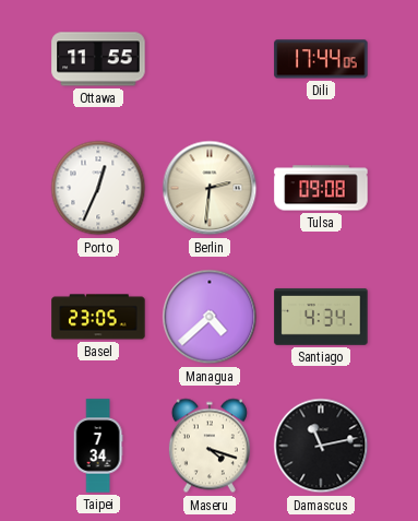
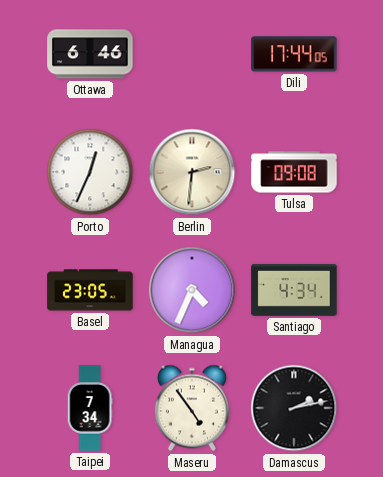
Ottawa: 11:55 -> 6:46
Managua: 4:38 -> 4:34
Maseru: 4:18 -> 4:54
Damascus: 11:13 -> 2:13
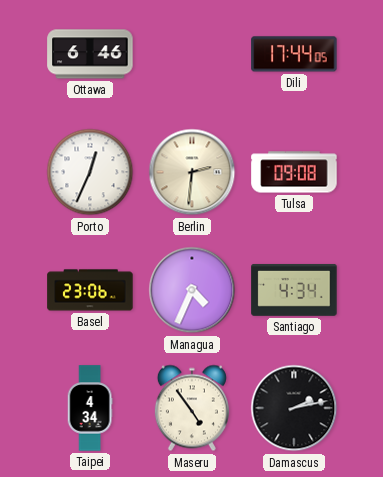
Basel: 23:05 -> 23:06
Taipei: 7:34 -> 4:34
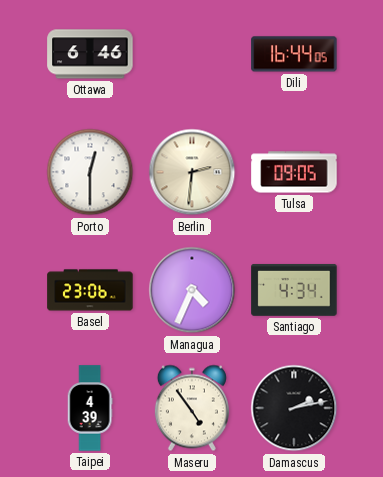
Dili: 17:44 -> 16:44
Porto: 12:34 -> 12:30
Tulsa: 09:08 -> 09:05
Taipei: 4:34 -> 4:39
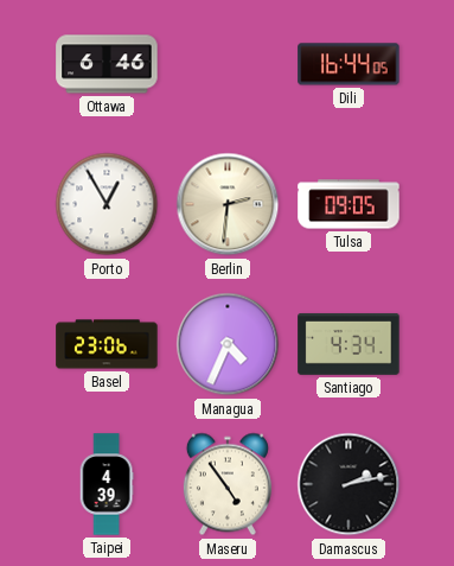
Porto: 12:30 -> 12:55
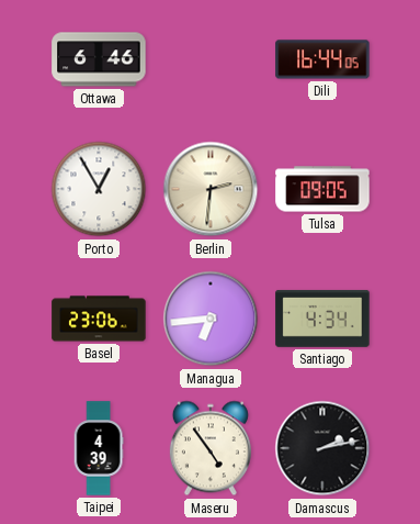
Managua: 4:34 -> 6:44
